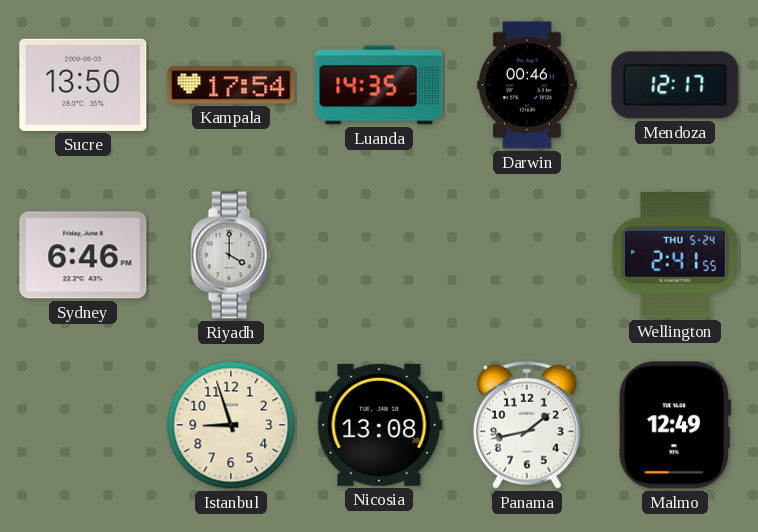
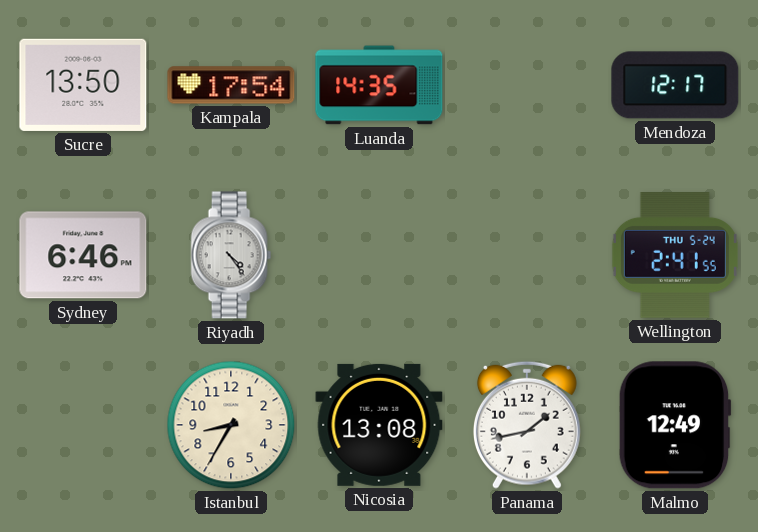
Darwin: 00:46 -> none
Riyadh: 4:00 -> 4:24
Istanbul: 8:57 -> 8:35
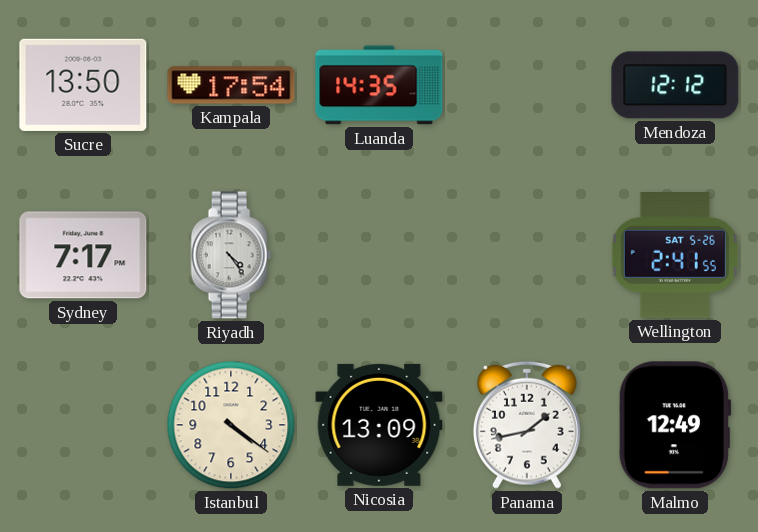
Mendoza: 12:17 -> 12:12
Sydney: 6:46 -> 7:17
Wellington date: THU 5-24 -> SAT 5-26
Istanbul: 8:35 -> 4:21
Nicosia: 13:08 -> 13:09
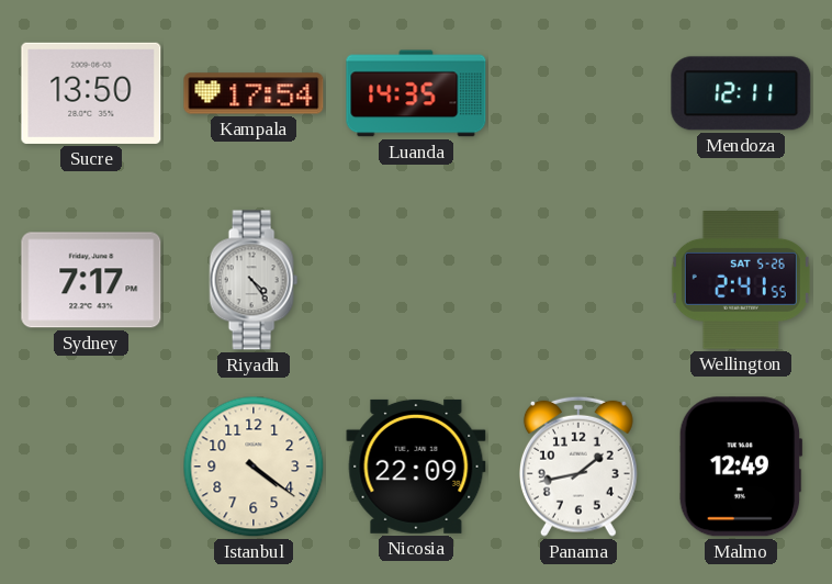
Mendoza: 12:12 -> 12:11
Nicosia: 13:09 -> 22:09
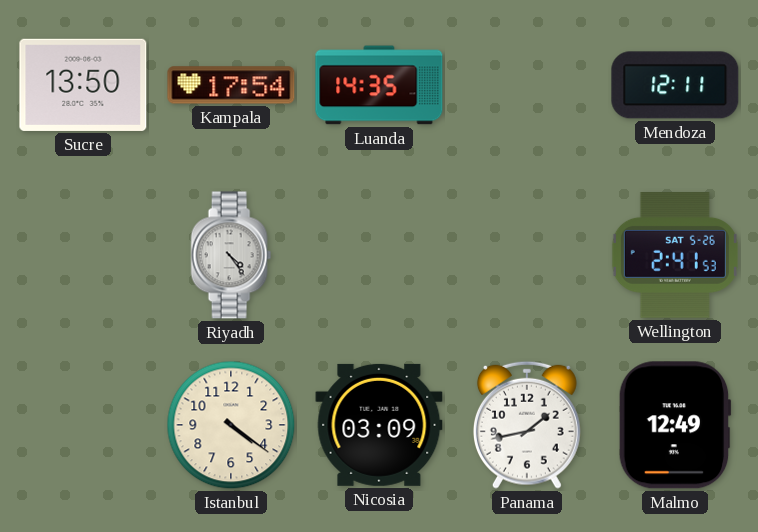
Sydney: 7:17 -> none
Wellington: 2:41:55 -> 2:41:53
Nicosia: 22:09 -> 03:09
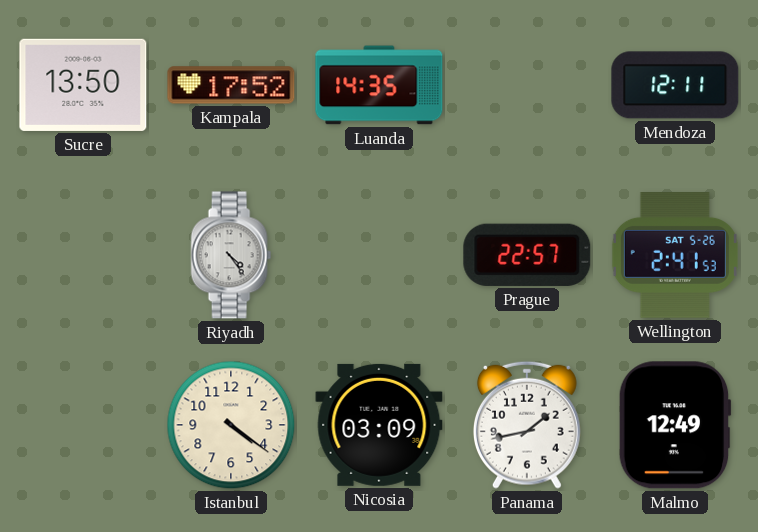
Kampala: 17:54 -> 17:52
Prague: none -> 22:57
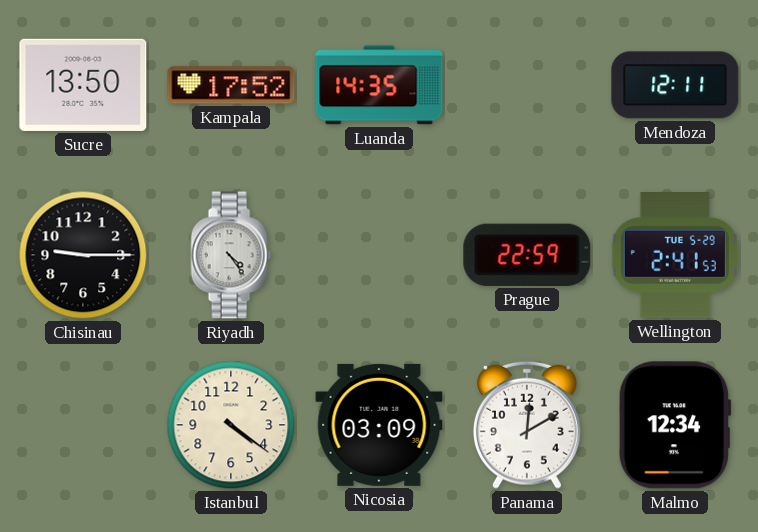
Chisinau: none -> 9:15
Prague: 22:57 -> 22:59
Wellington date: SAT 5-26 -> TUE 5-29
Panama: 1:43 -> 12:10
Malmo: 12:49 -> 12:34
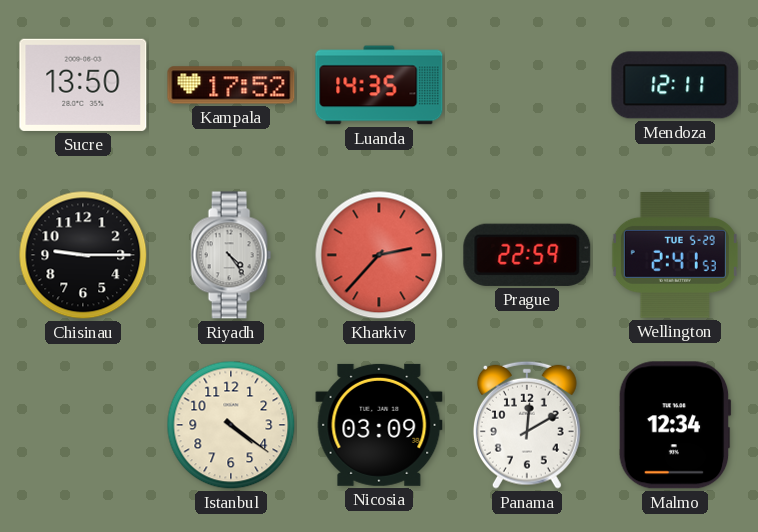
Kharkiv: none -> 2:37
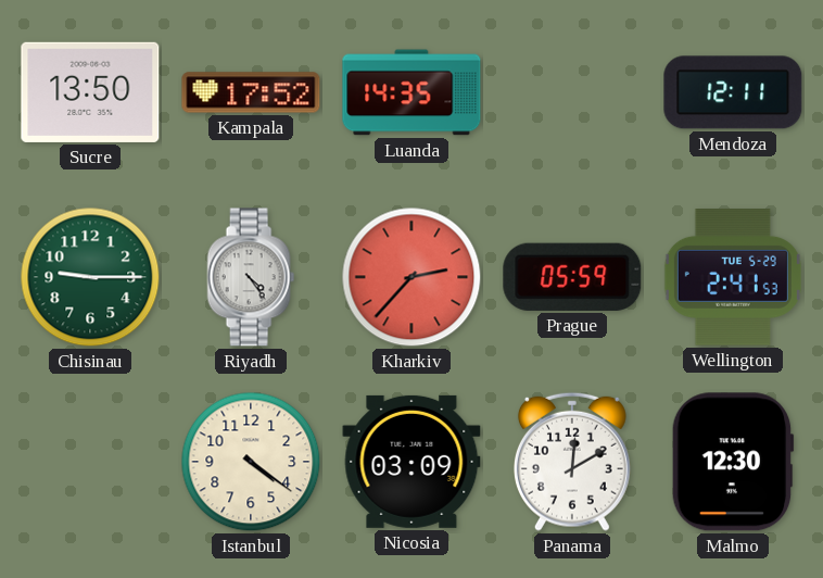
Chisinau dial: black -> green
Prague: 22:59 -> 05:59
Malmo: 12:34 -> 12:30
